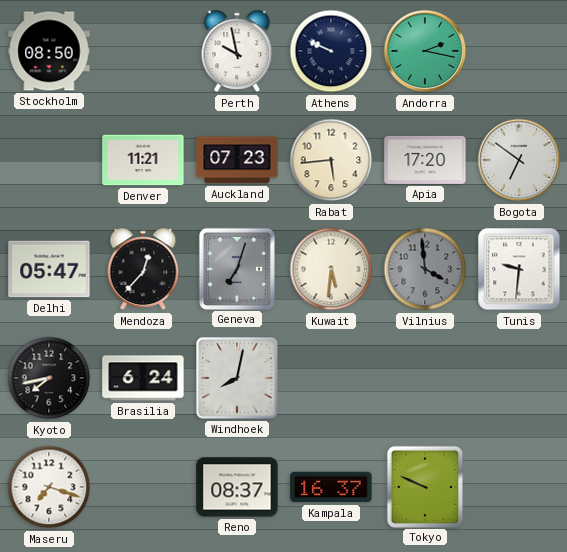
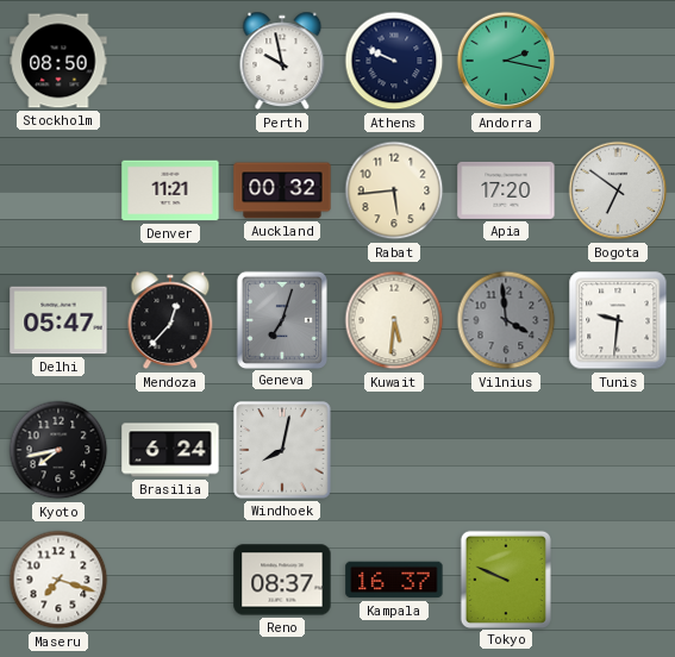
Auckland: 07:23 -> 00:32
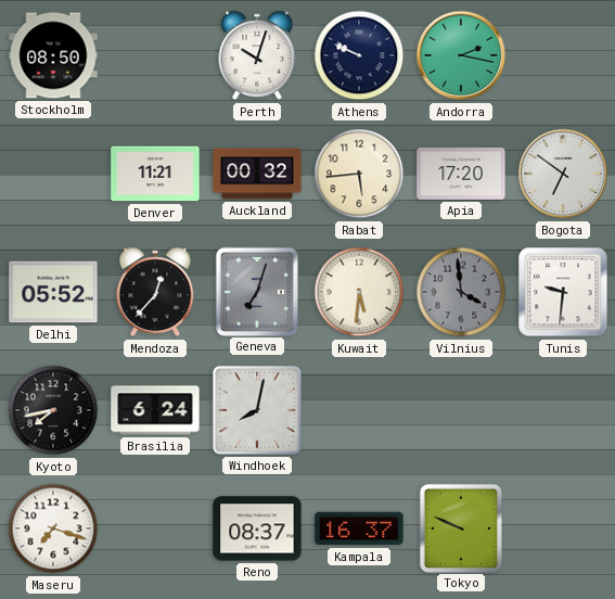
Perth: 9:58 -> 10:03
Delhi: 05:47 -> 05:52
